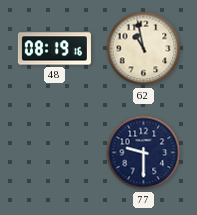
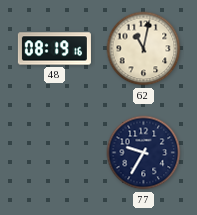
62: 10:58 -> 11:02
77: 9:30 -> 9:35
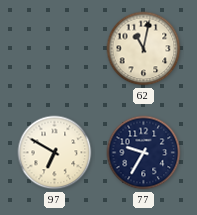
48: 08:19 -> none
97: none -> 6:50
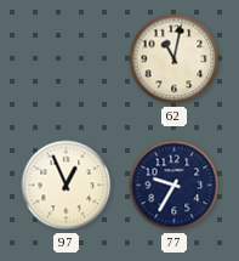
97: 6:50 -> 12:56
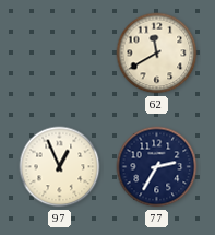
62: 11:02 -> 11:40
77: 9:35 -> 2:35
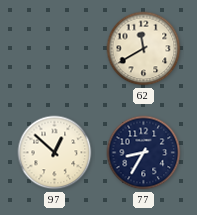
97: 12:56 -> 12:52
77: 2:35 -> 8:35
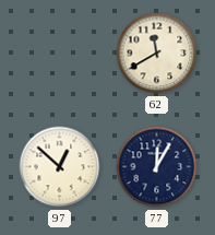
77: 8:35 -> 12:05
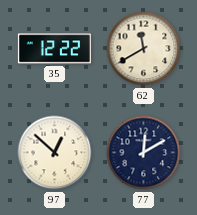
35: none -> 12:22
77: 12:05 -> 12:10
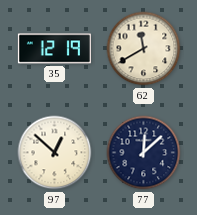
35: 12:22 -> 12:19
77: 12:10 -> 12:08
